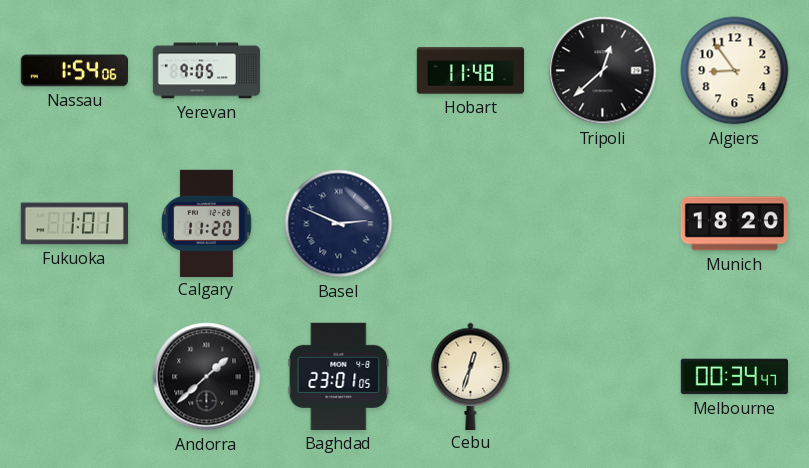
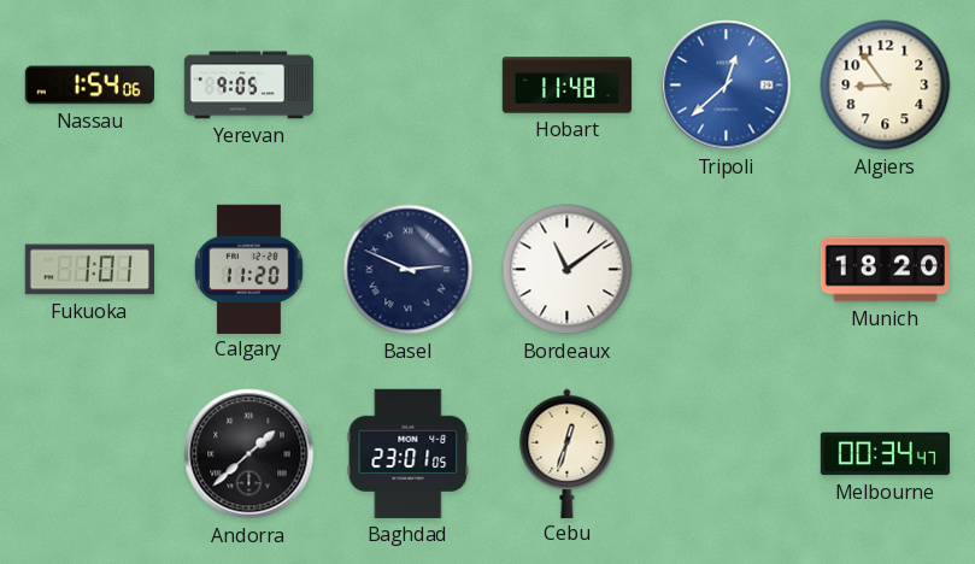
Tripoli dial: black -> blue
Bordeaux: none -> 11:09
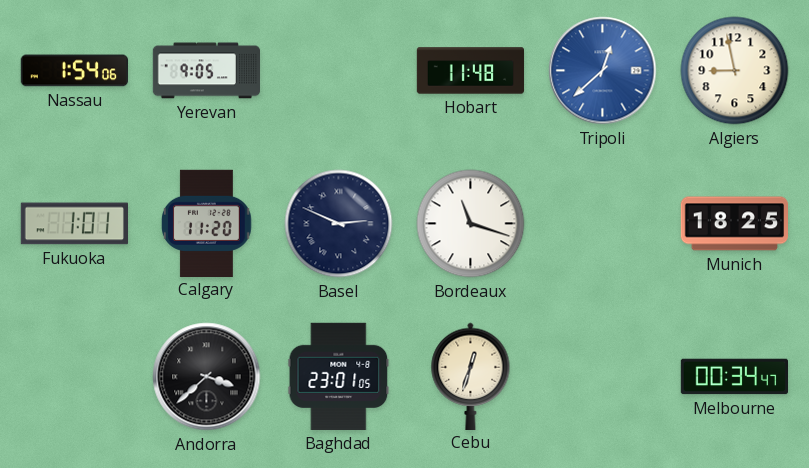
Algiers: 8:54 -> 8:58
Bordeaux: 11:09 -> 11:18
Munich: 18:20 -> 18:25
Andorra: 1:38 -> 3:38
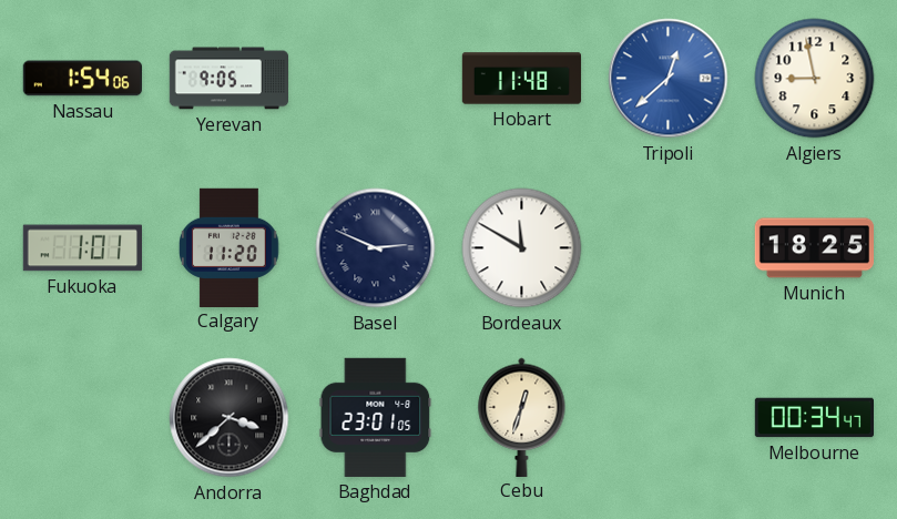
Bordeaux: 11:18 -> 11:50
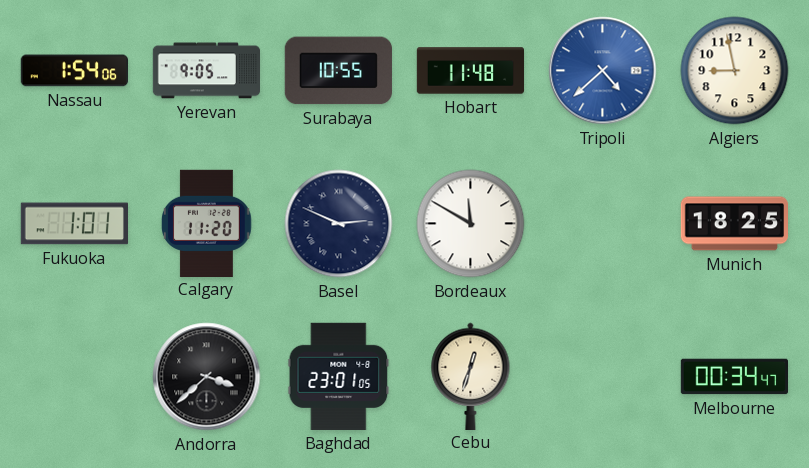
Surabaya: none -> 10:55
Tripoli: 12:38 -> 4:38
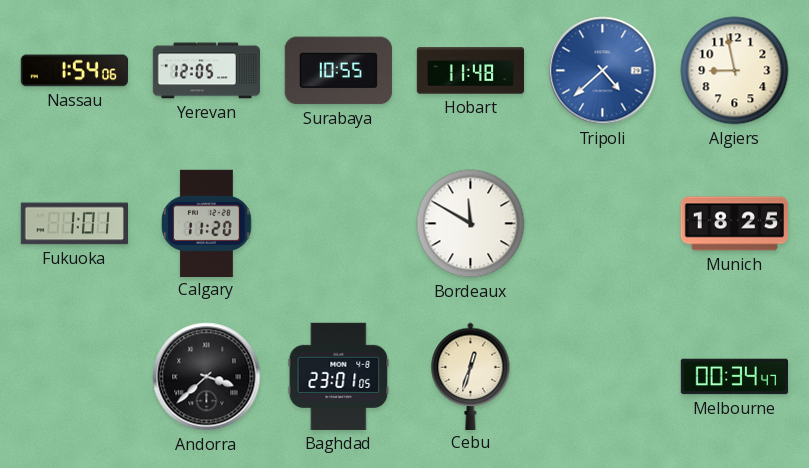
Yerevan: 9:05 -> 12:05
Basel: 2:49 -> none
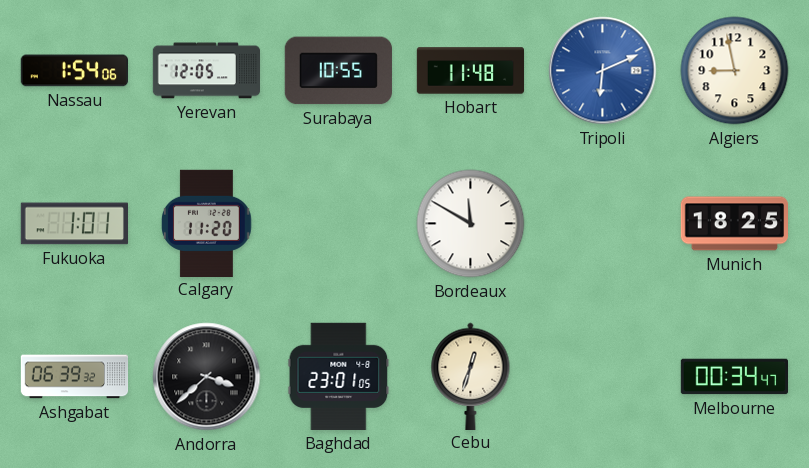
Tripoli: 4:38 -> 6:11
Ashgabat: none -> 06:39
